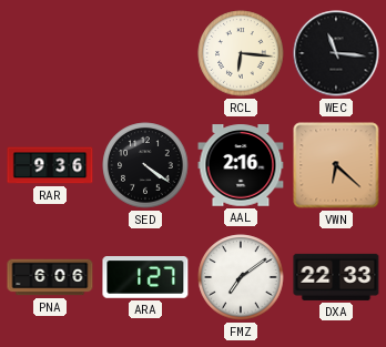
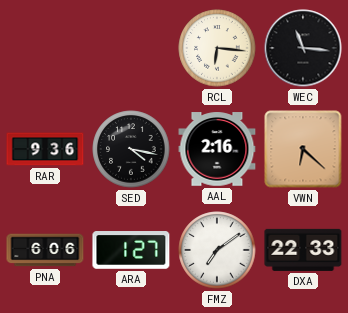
SED: 4:21 -> 4:17
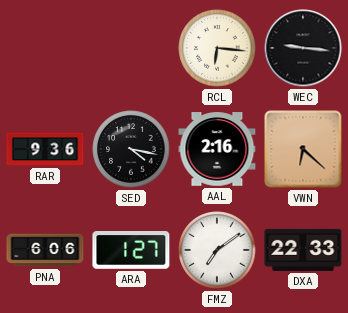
WEC: 11:16 -> 9:16
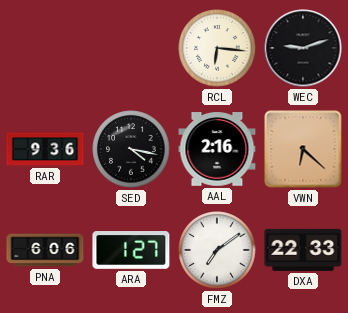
WEC: 9:16 -> 9:12
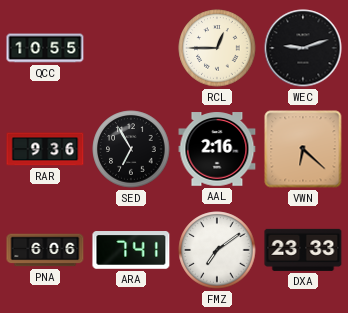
QCC: none -> 10:55
RCL: 6:16 -> 12:45
SED: 4:17 -> 6:55
ARA: 1:27 -> 7:41
DXA: 22:33 -> 23:33
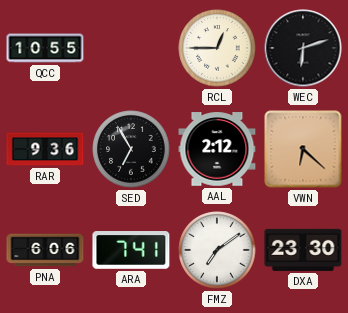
WEC: 9:12 -> 6:12
AAL: 2:16 -> 2:12
DXA: 23:33 -> 23:30
